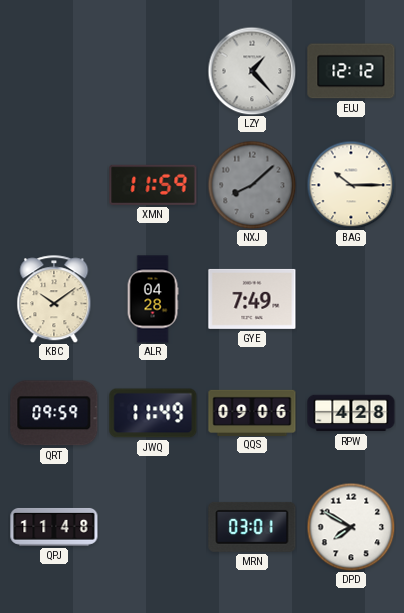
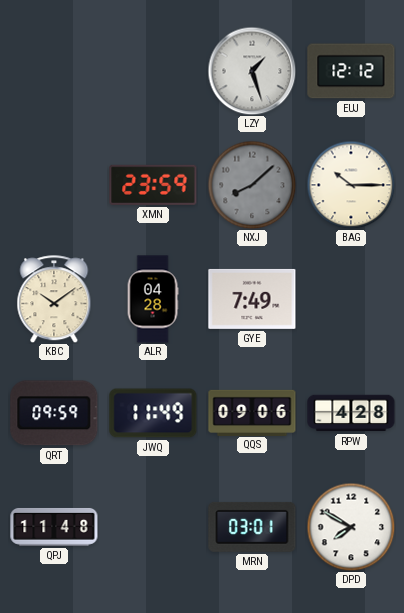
LZY: 1:23 -> 1:27
XMN: 11:59 -> 23:59
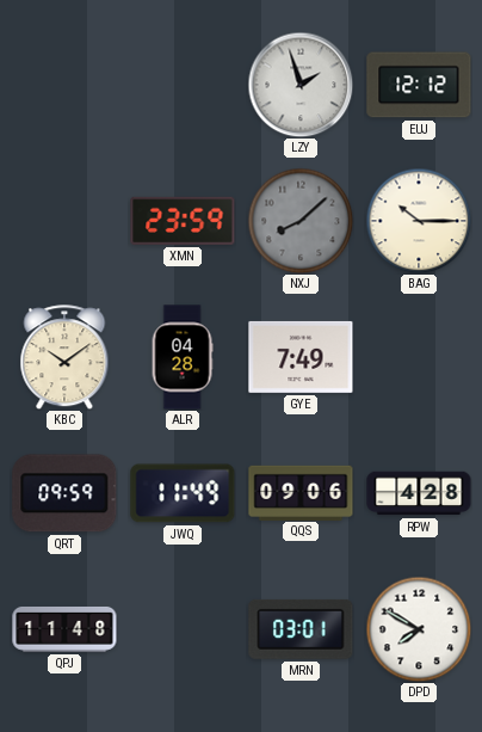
LZY: 1:27 -> 1:57
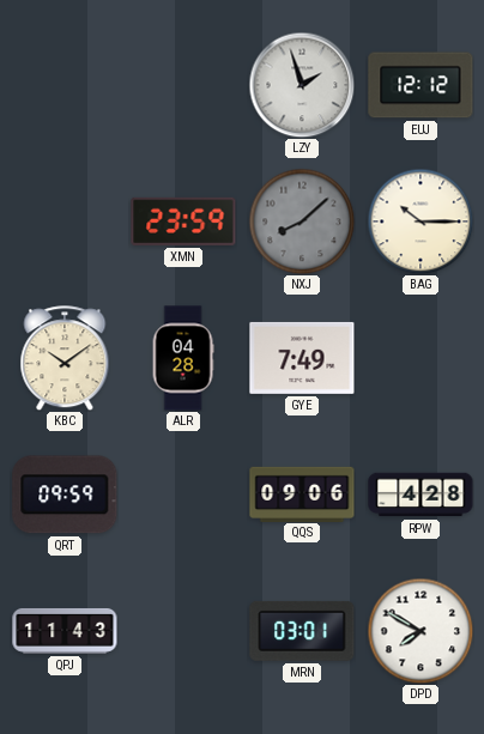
JWQ: 11:49 -> none
QPJ: 11:48 -> 11:43
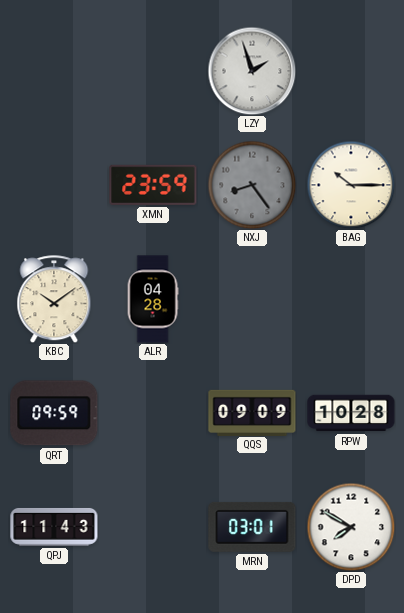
EUJ: 12:12 -> none
NXJ: 8:08 -> 8:24
GYE: 7:49 -> none
QQS: 09:06 -> 09:09
RPW: 4:28 -> 10:28
